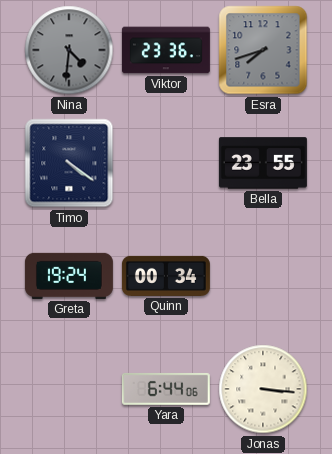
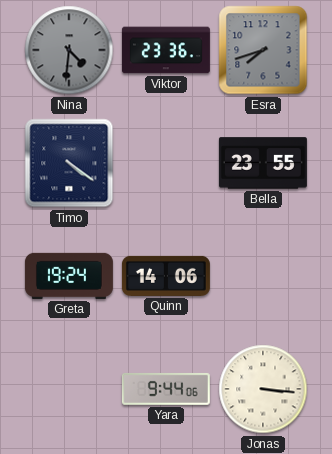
Quinn: 00:34 -> 14:06
Yara: 6:44 -> 9:44
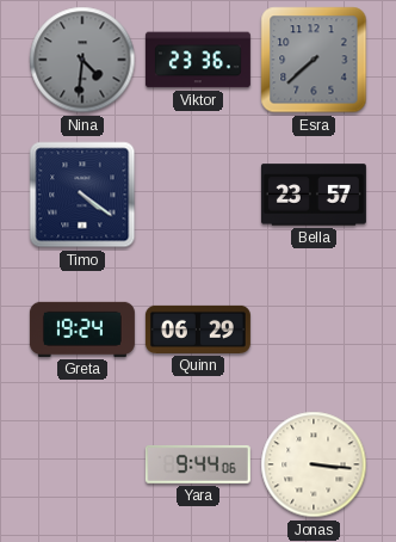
Esra: 7:42 -> 7:38
Bella: 23:55 -> 23:57
Quinn: 14:06 -> 06:29
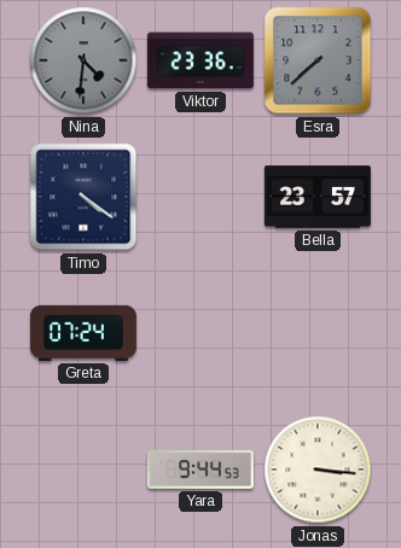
Greta: 19:24 -> 07:24
Quinn: 06:29 -> none
Yara: 9:44:06 -> 9:44:53
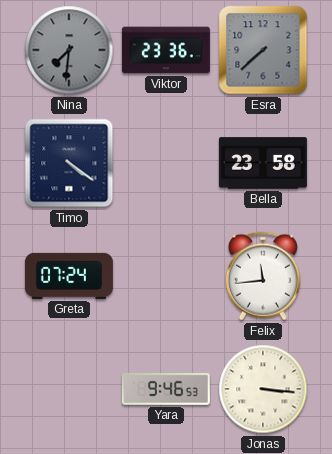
Nina: 4:31 -> 7:31
Bella: 23:57 -> 23:58
Felix: none -> 11:44
Yara: 9:44 -> 9:46
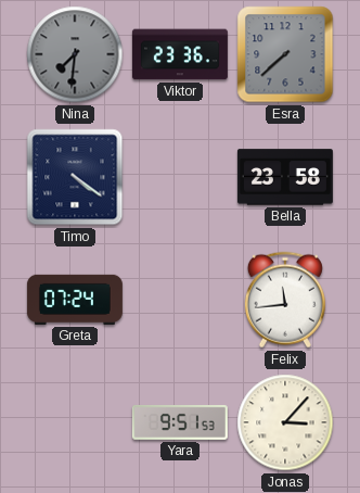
Yara: 9:46 -> 9:51
Jonas: 3:16 -> 3:07
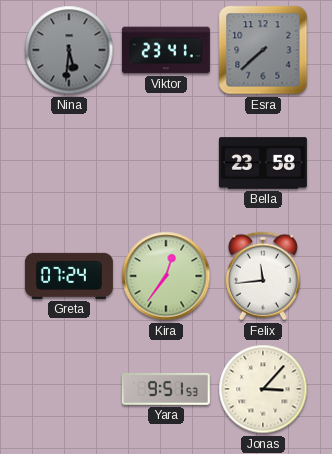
Nina: 7:31 -> 5:31
Viktor: 23:36 -> 23:41
Timo: 4:21 -> none
Kira: none -> 12:36
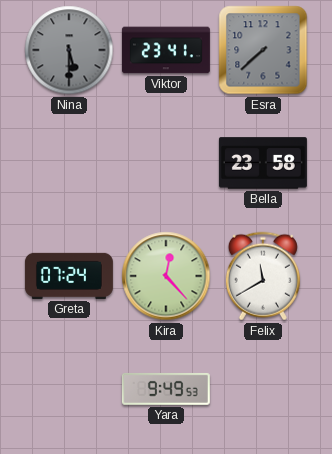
Nina: 5:31 -> 5:30
Kira: 12:36 -> 12:23
Felix: 11:44 -> 11:40
Yara: 9:51 -> 9:49
Jonas: 3:07 -> none
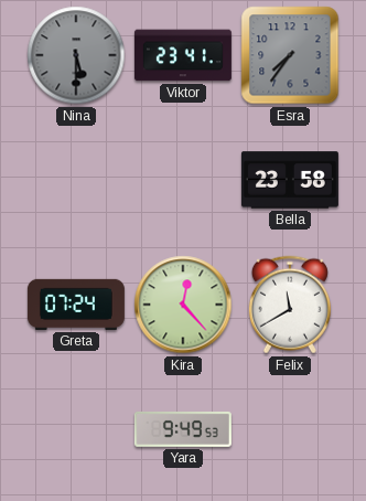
Esra: 7:38 -> 7:36
